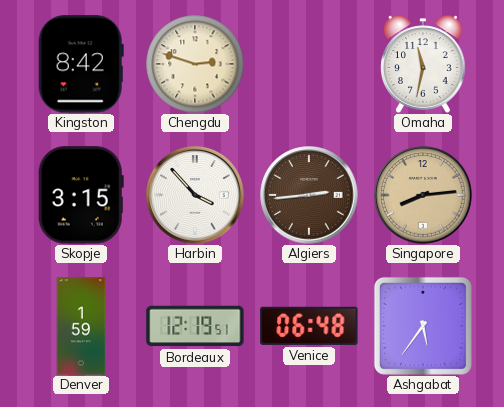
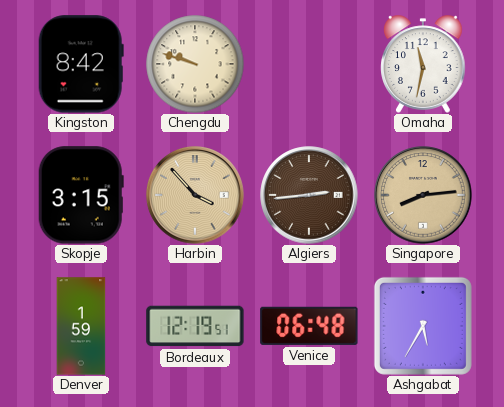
Chengdu: 2:48 -> 9:48
Harbin dial: white -> champagne
Ashgabat: 5:36 -> 5:35
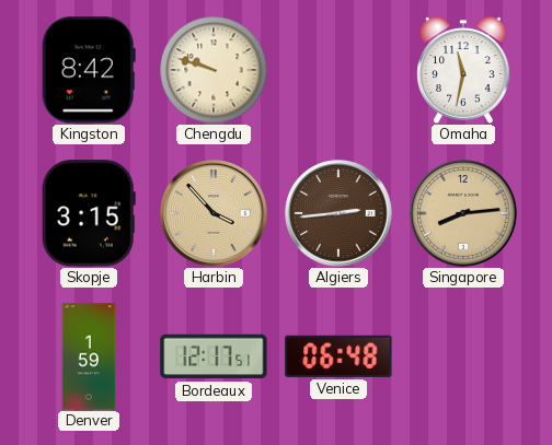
Bordeaux: 12:19 -> 12:17
Ashgabat: 5:35 -> none
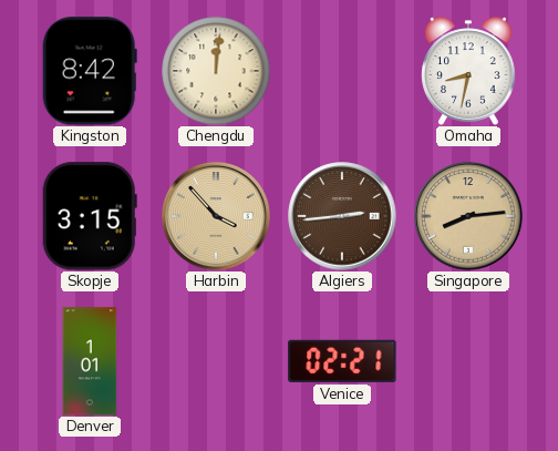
Chengdu: 9:48 -> 12:01
Omaha: 11:32 -> 8:32
Denver: 1:59 -> 1:01
Bordeaux: 12:17 -> none
Venice: 06:48 -> 02:21
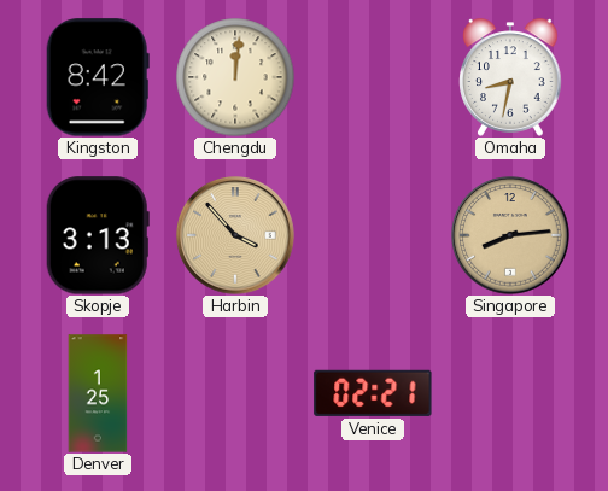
Skopje: 3:15 -> 3:13
Algiers: 2:44 -> none
Denver: 1:01 -> 1:25
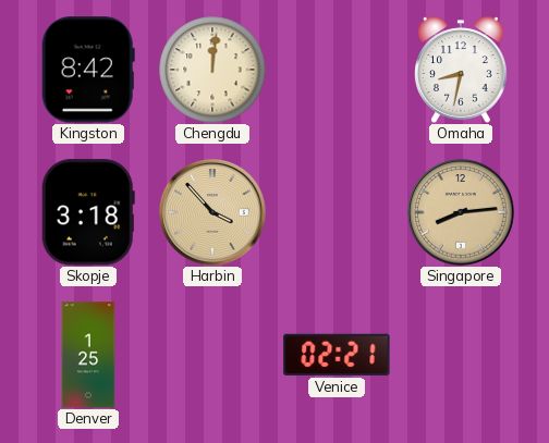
Skopje: 3:13 -> 3:18
